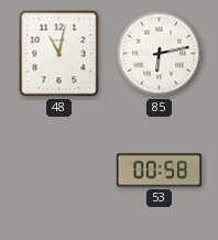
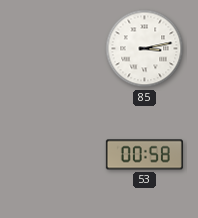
48: 11:02 -> none
85: 6:13 -> 3:13
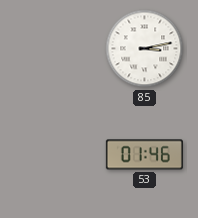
53: 00:58 -> 01:46
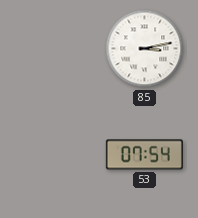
53: 01:46 -> 07:54
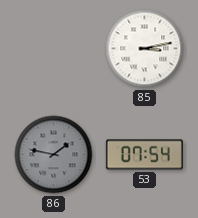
86: none -> 1:47
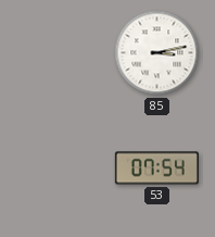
86: 1:47 -> none
